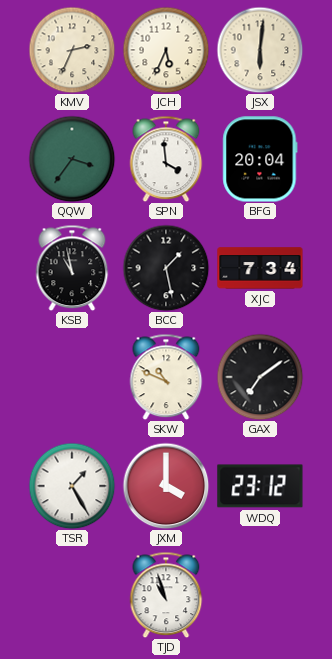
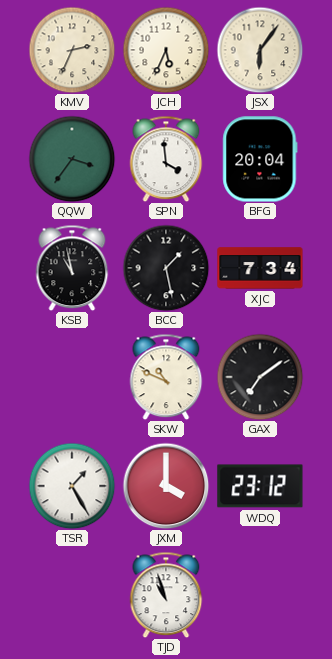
JSX: 6:01 -> 6:06
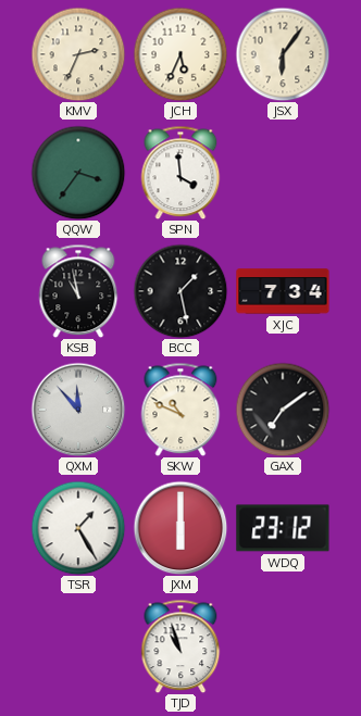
BFG: 20:04 -> none
QXM: none -> 11:53
JXM: 4:00 -> 6:00
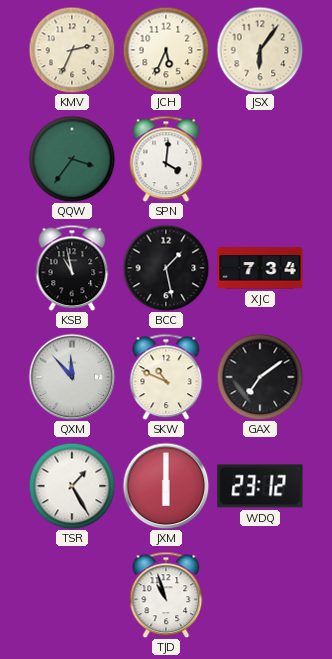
SPN: 3:59 -> 4:01
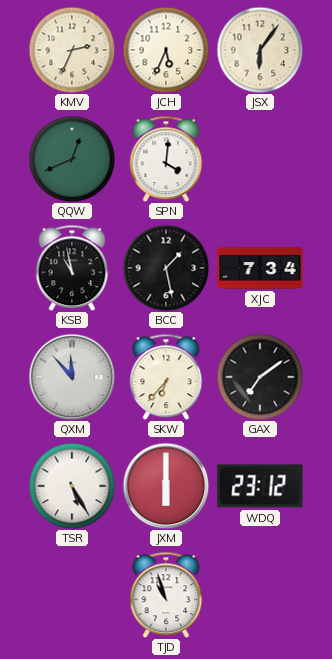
QQW: 3:36 -> 12:41
SKW: 10:49 -> 6:37
TSR: 1:25 -> 5:25
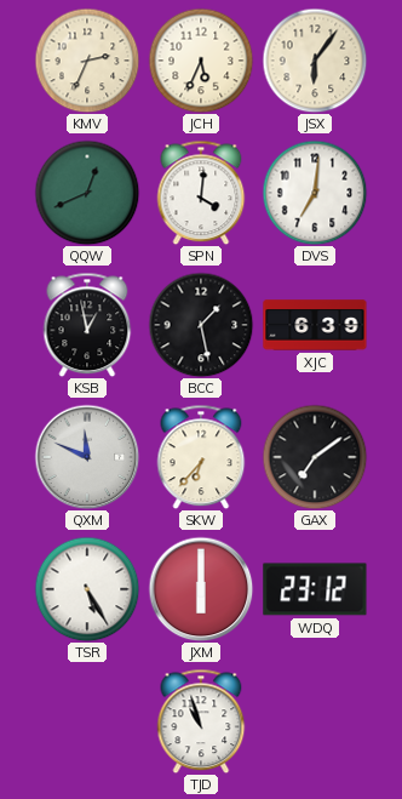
DVS: none -> 7:01
KSB: 10:58 -> 12:58
XJC: 7:34 -> 6:39
QXM: 11:53 -> 11:49
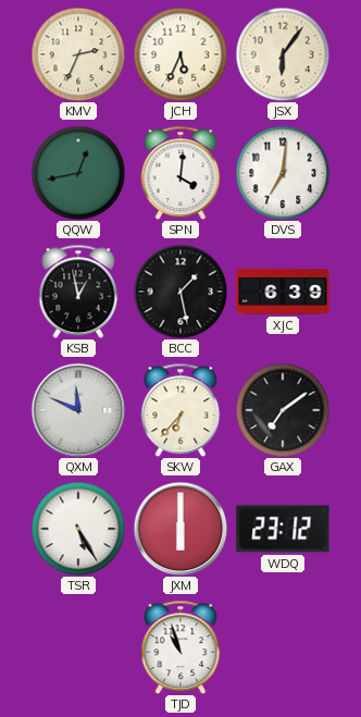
QQW: 12:41 -> 12:43
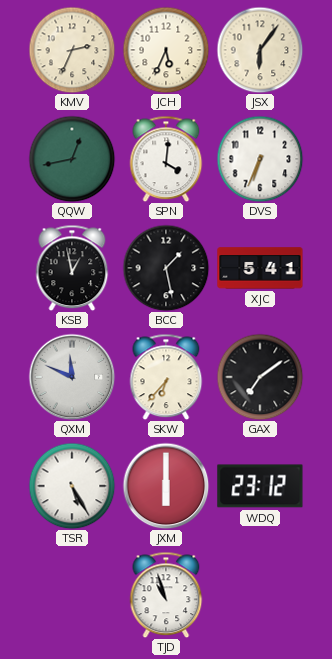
DVS: 7:01 -> 6:34
XJC: 6:39 -> 5:41
